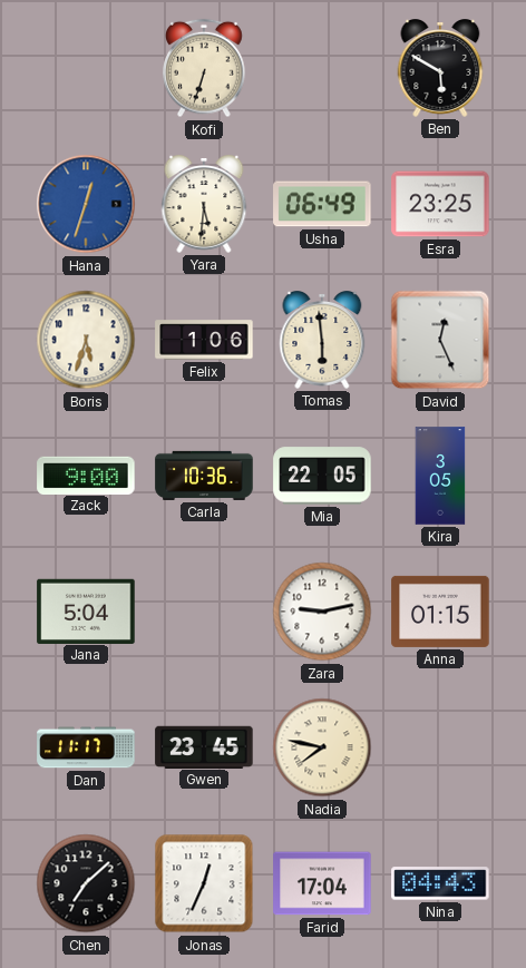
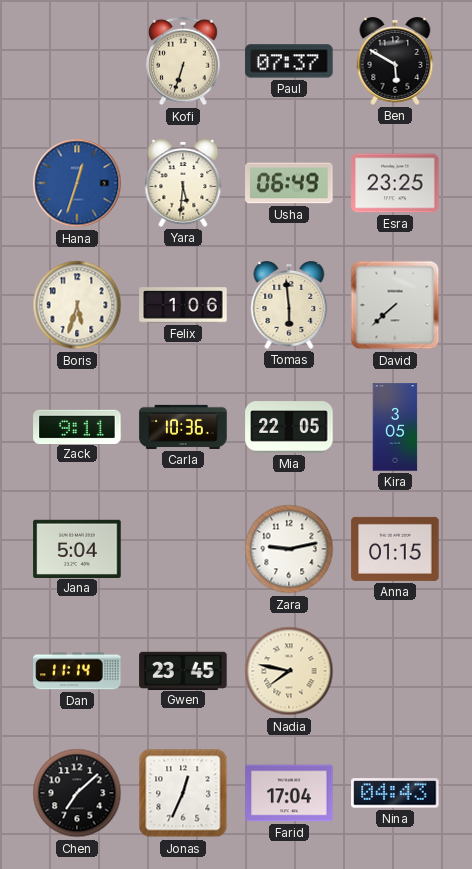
Paul: none -> 07:37
David: 12:26 -> 7:38
Zack: 9:00 -> 9:11
Dan: 11:17 -> 11:14
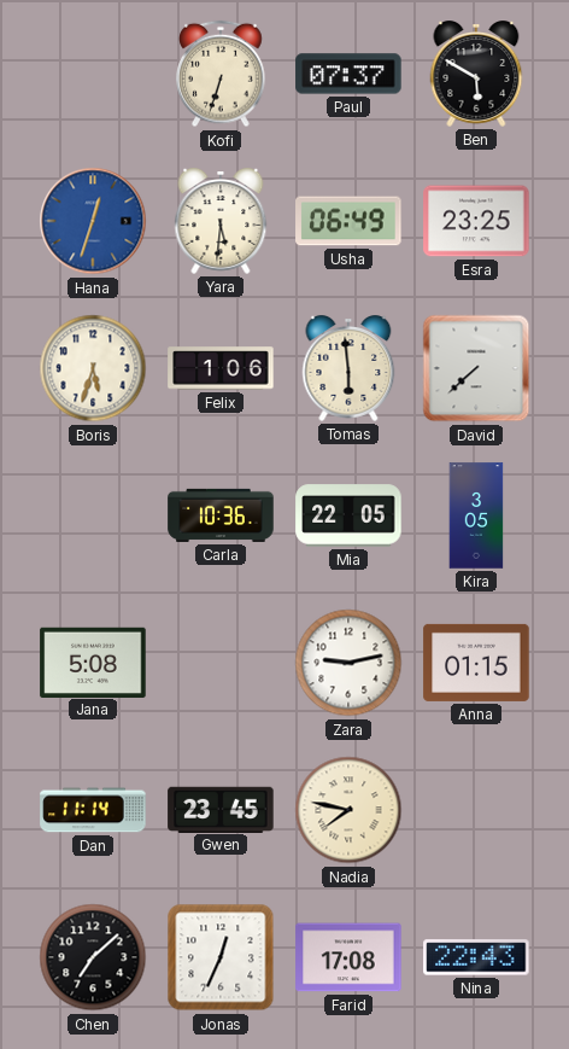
Zack: 9:11 -> none
Jana: 5:04 -> 5:08
Farid: 17:04 -> 17:08
Nina: 04:43 -> 22:43
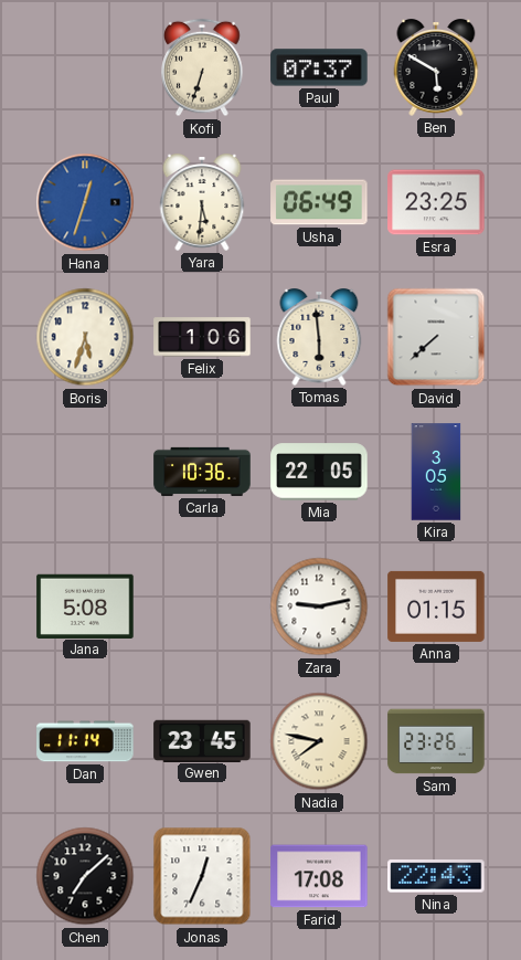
Sam: none -> 23:26
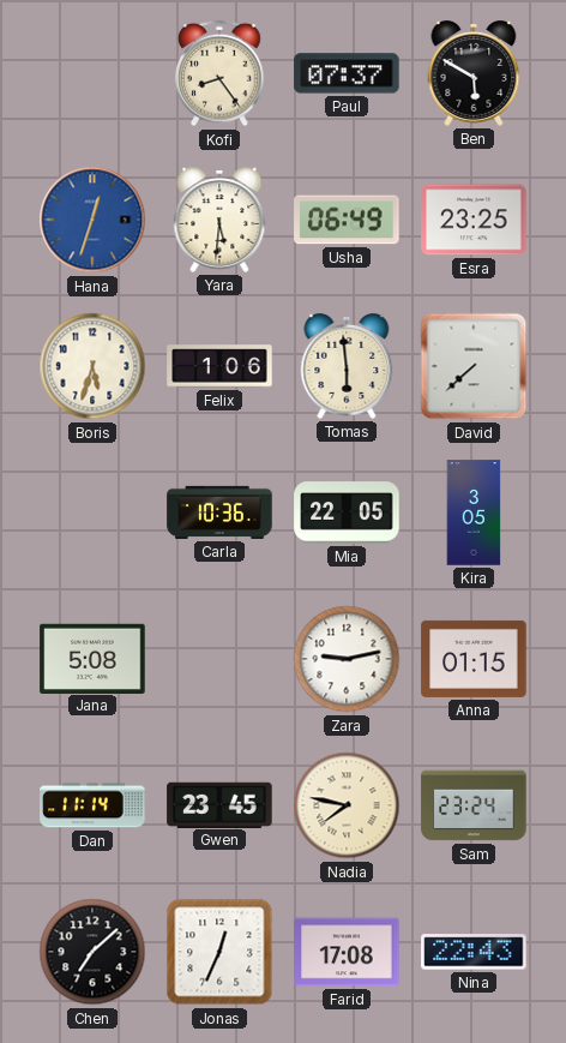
Kofi: 6:33 -> 8:24
Sam: 23:26 -> 23:24
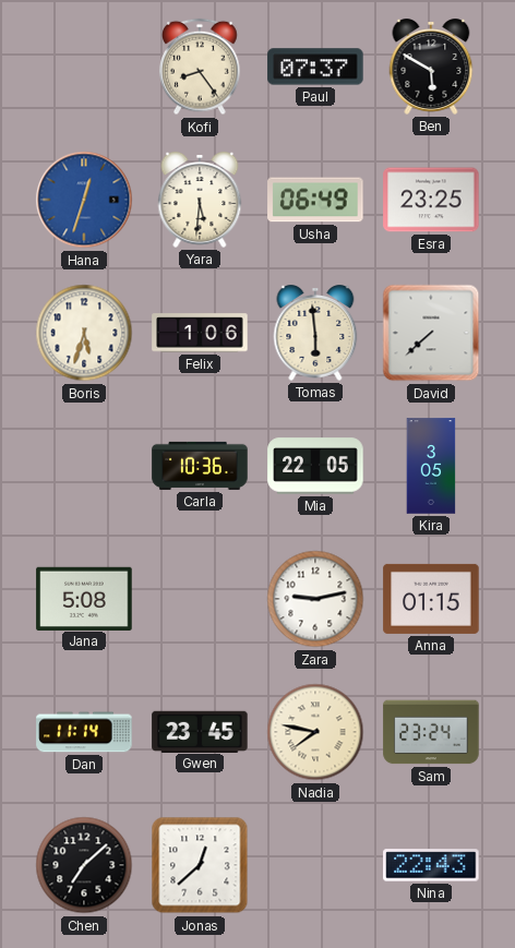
Jonas: 12:34 -> 12:38
Farid: 17:08 -> none
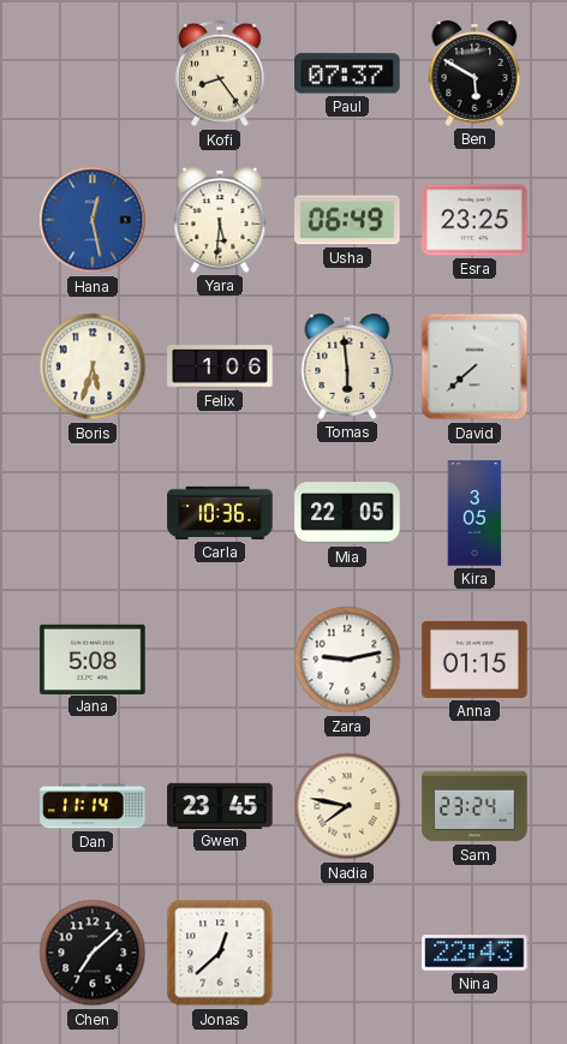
Hana: 12:33 -> 12:28
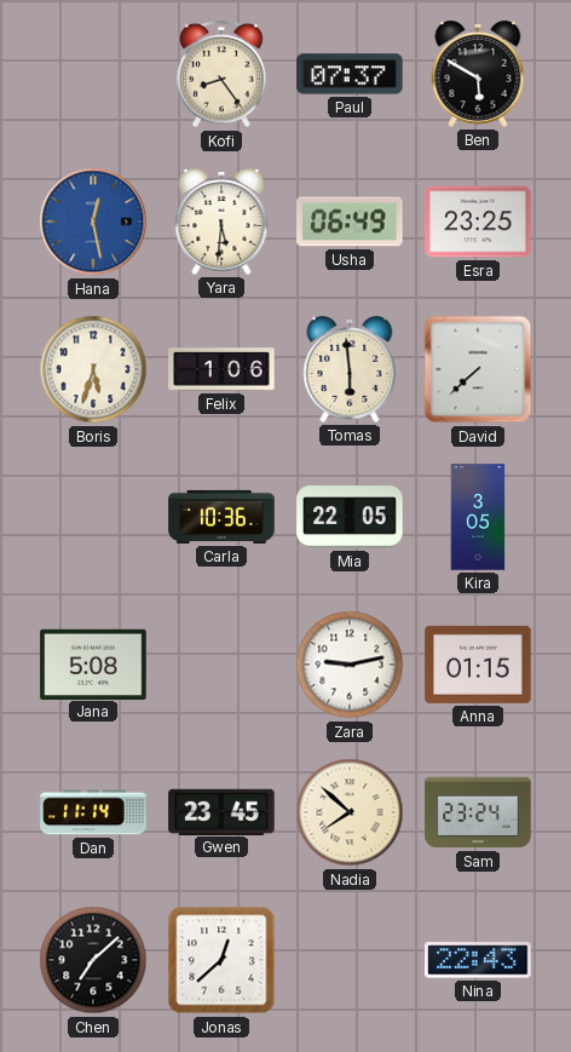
Nadia: 7:47 -> 7:52
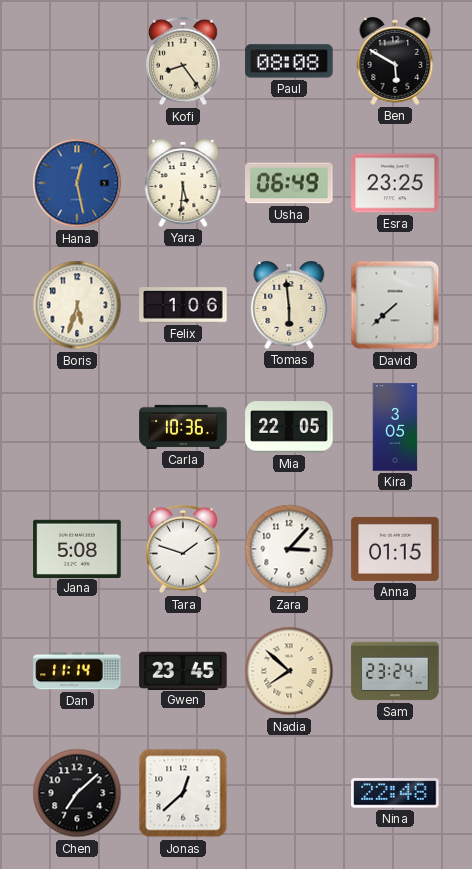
Paul: 07:37 -> 08:08
Tara: none -> 1:48
Zara: 9:13 -> 3:07
Nina: 22:43 -> 22:48
